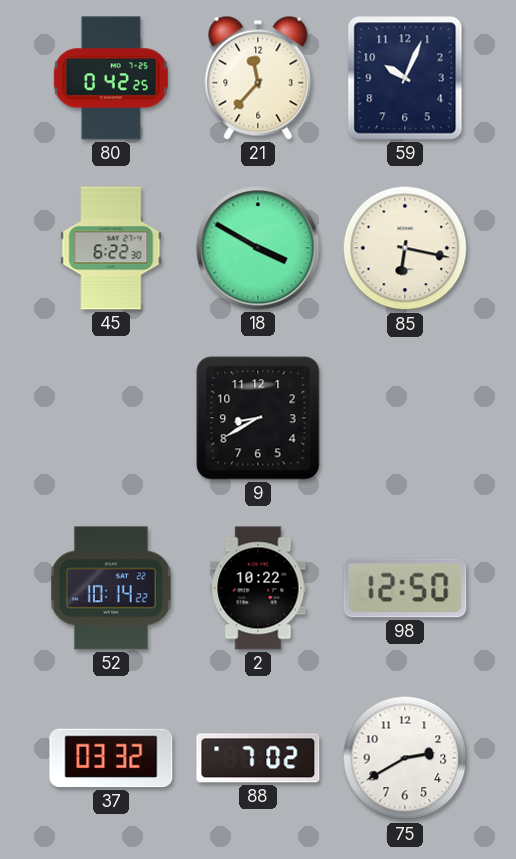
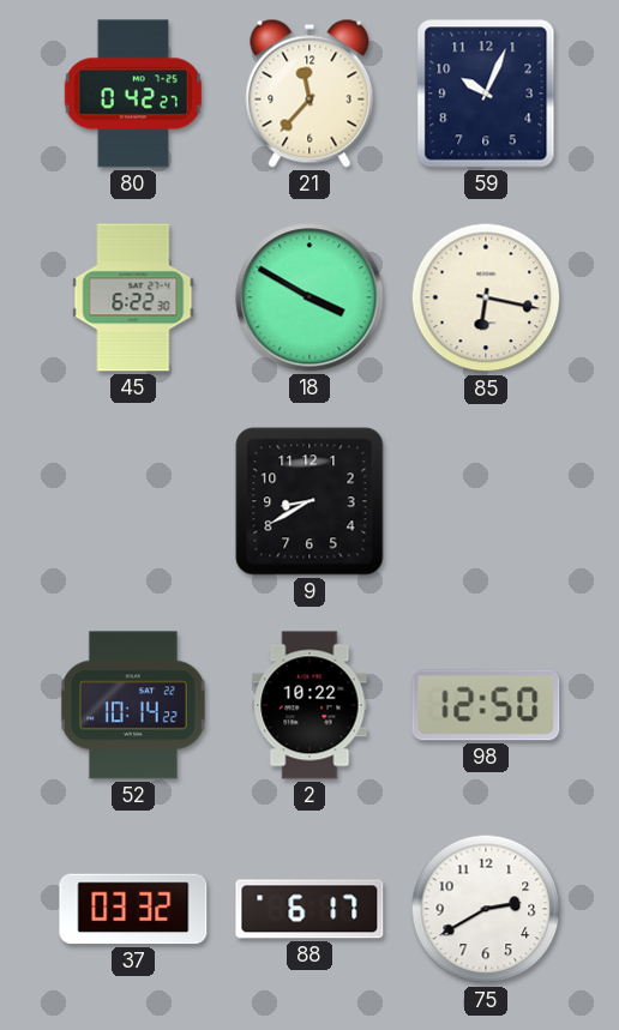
80: 0:42:25 -> 0:42:27
88: 7:02 -> 6:17
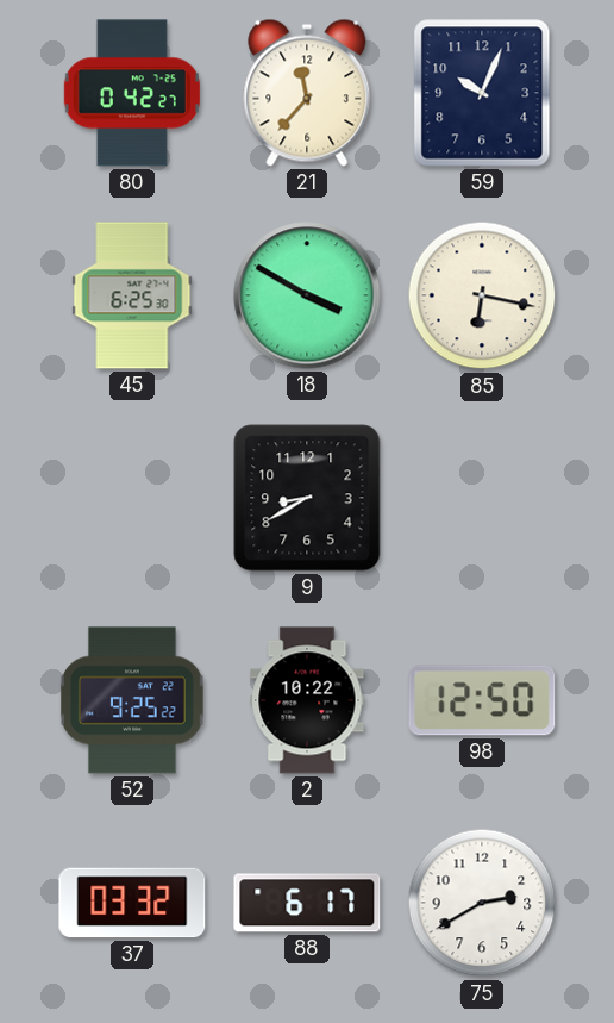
45: 6:22 -> 6:25
52: 10:14 -> 9:25
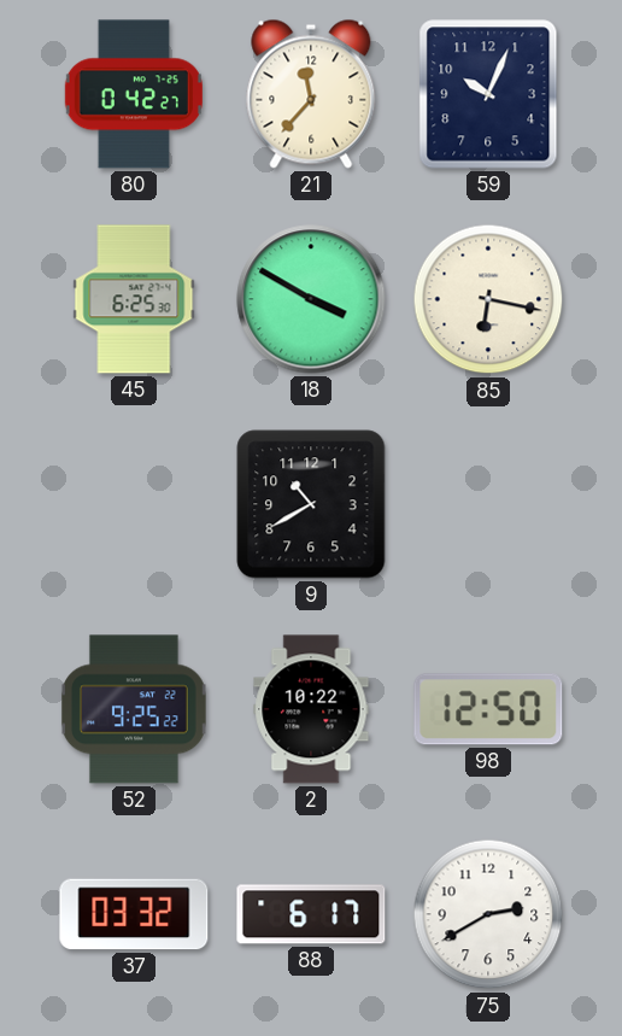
9: 8:40 -> 10:40
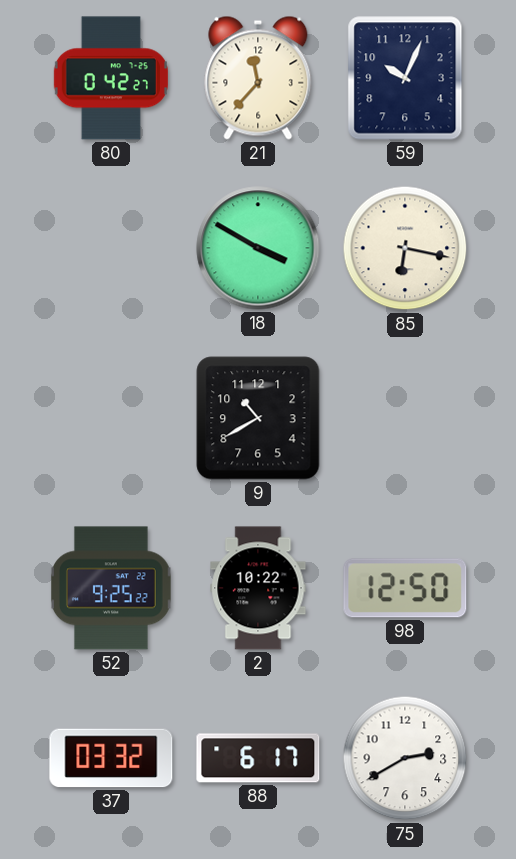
45: 6:25 -> none
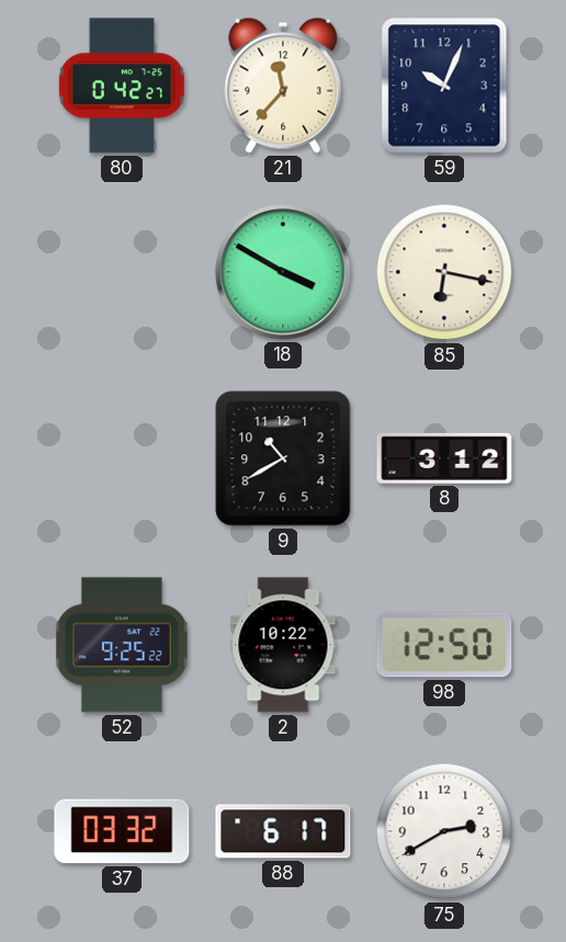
8: none -> 3:12
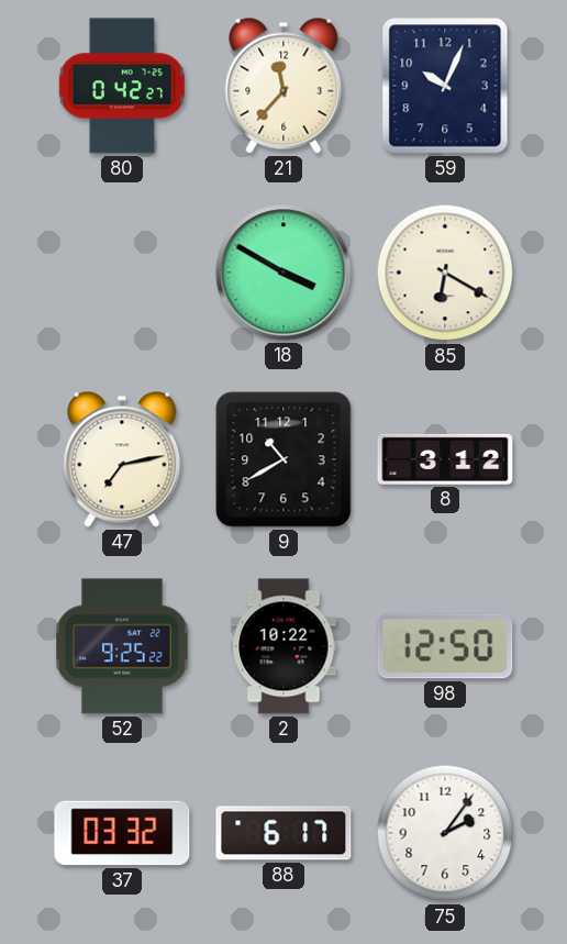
85: 6:17 -> 6:20
47: none -> 7:13
75: 2:40 -> 2:06
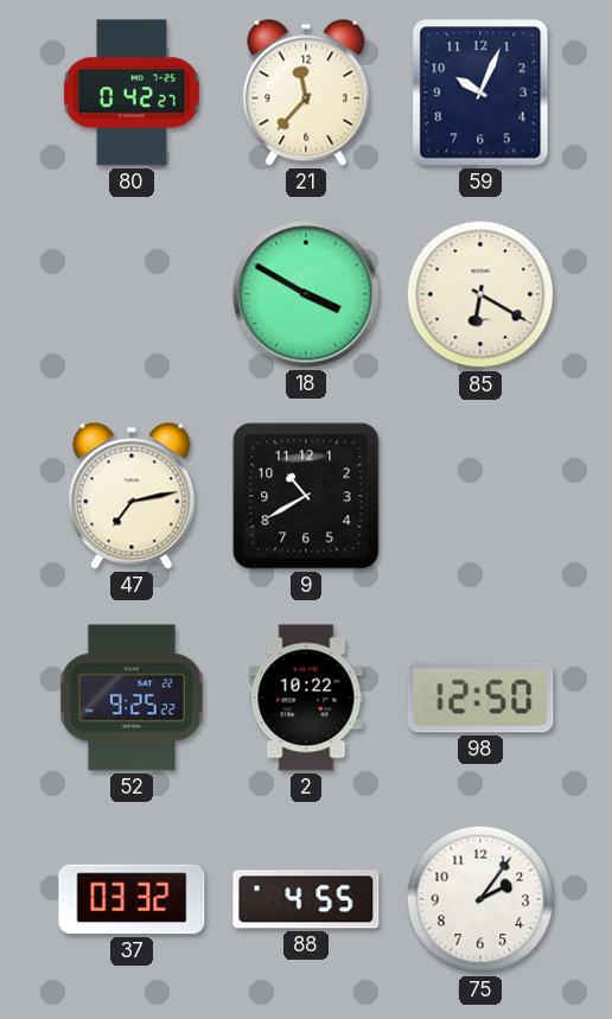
8: 3:12 -> none
88: 6:17 -> 4:55
